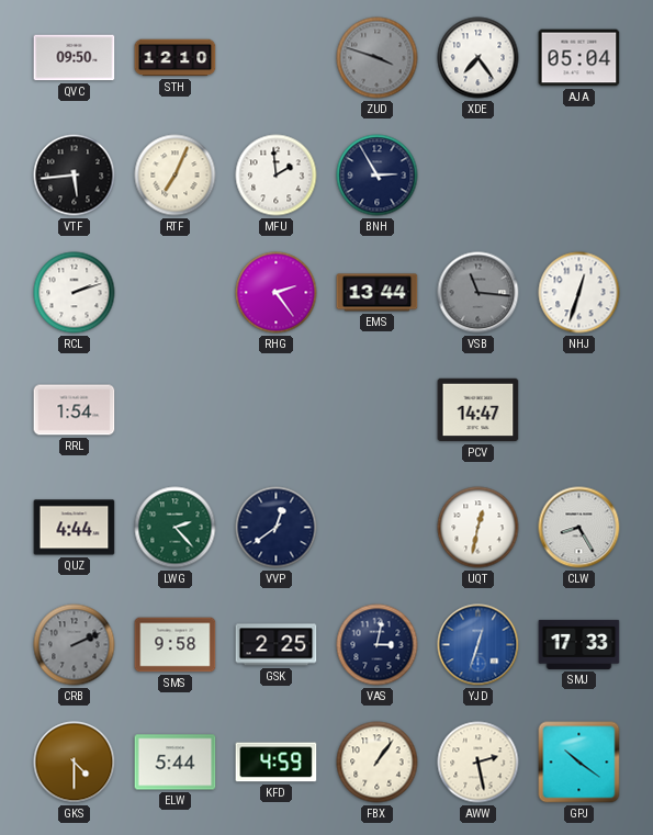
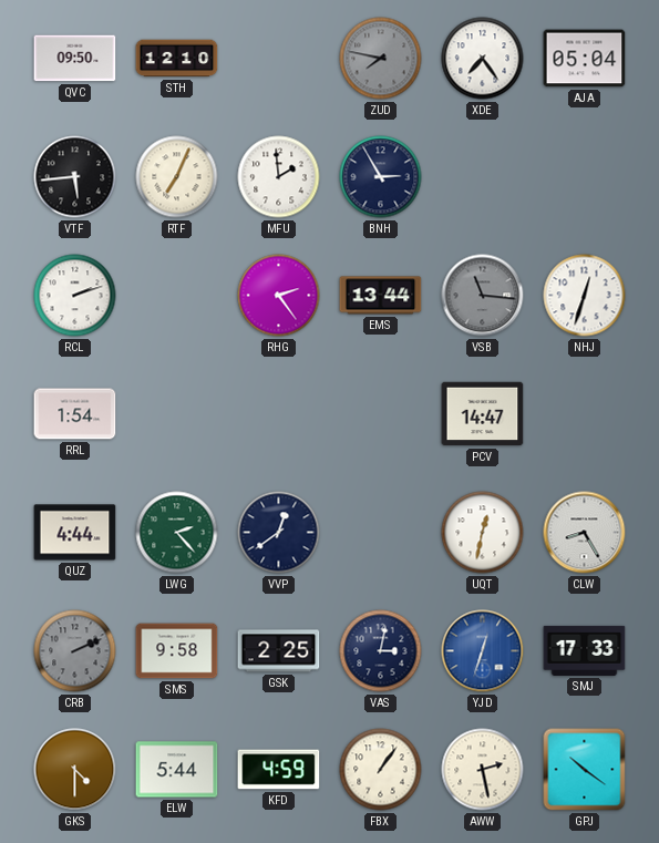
ZUD: 3:48 -> 7:47
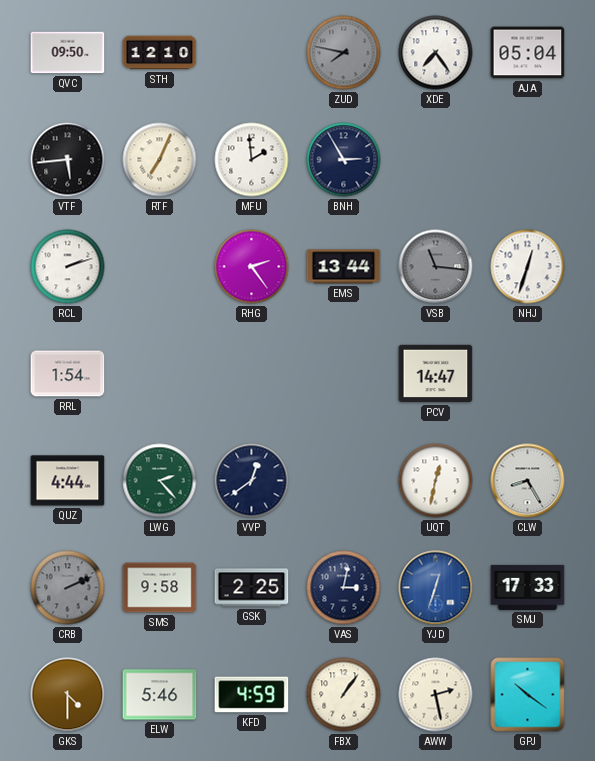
ELW: 5:44 -> 5:46
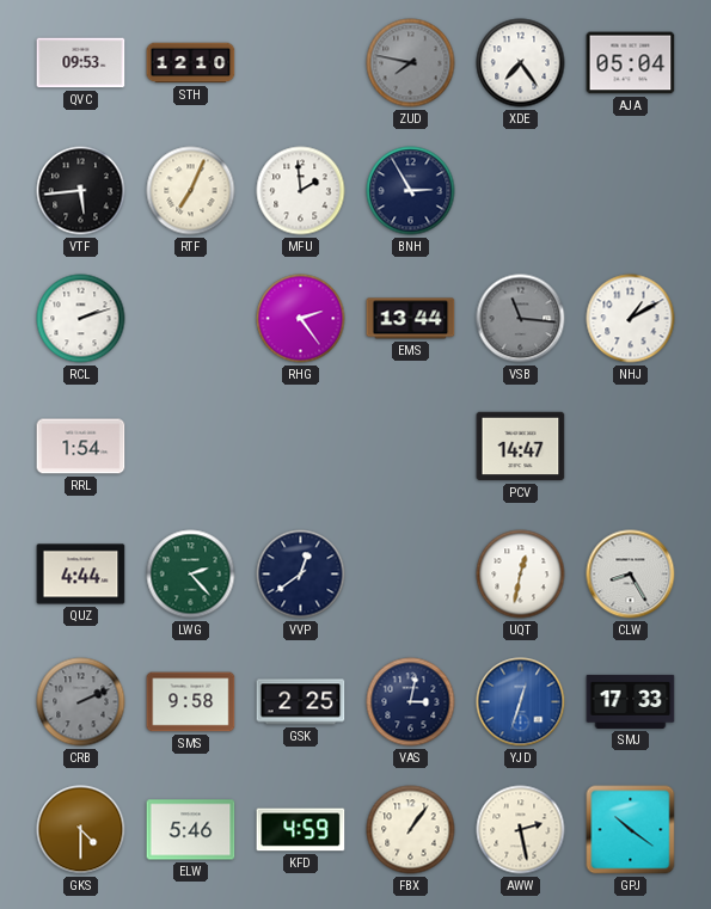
QVC: 09:50 -> 09:53
NHJ: 12:33 -> 1:10
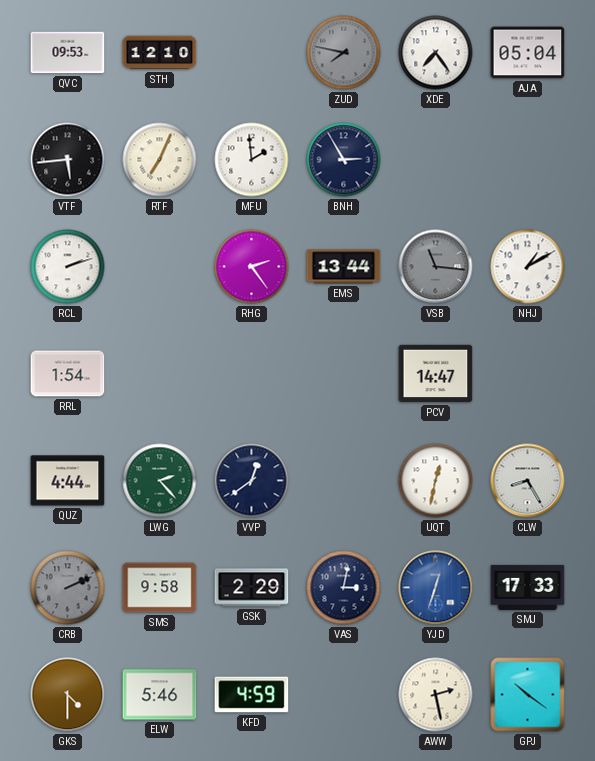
GSK: 2:25 -> 2:29
FBX: 1:06 -> none
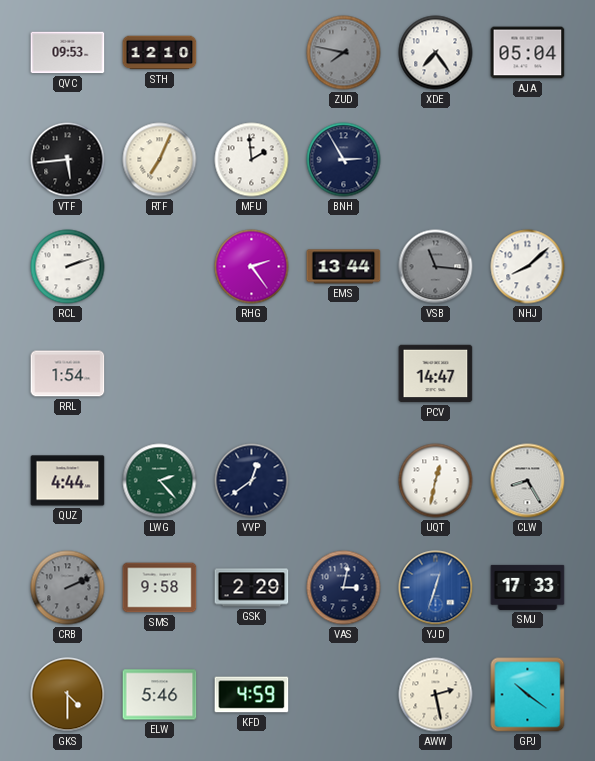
NHJ: 1:10 -> 8:08
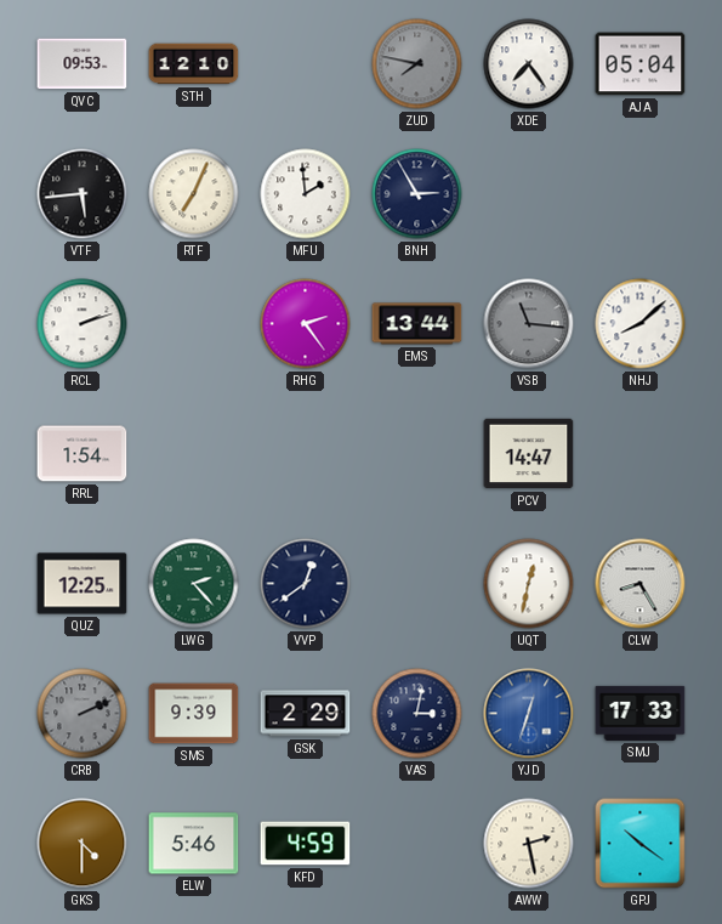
QUZ: 4:44 -> 12:25
SMS: 9:58 -> 9:39
